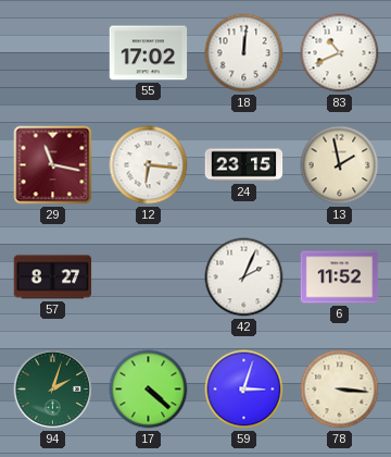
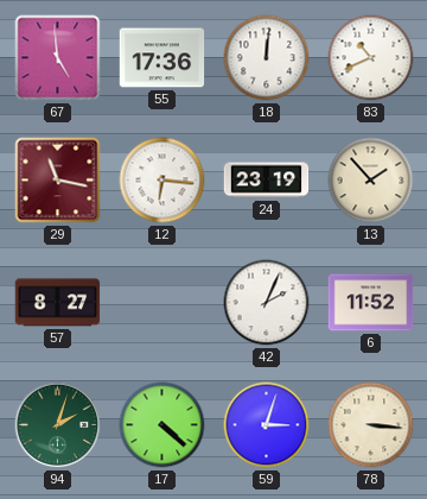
67: none -> 4:59
55: 17:02 -> 17:36
24: 23:15 -> 23:19
13: 1:58 -> 1:53
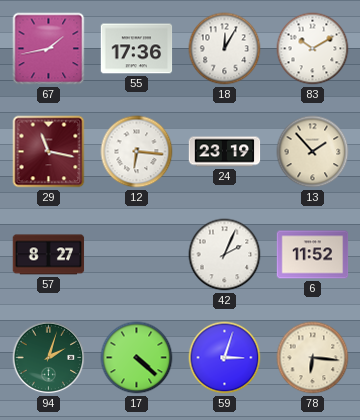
67: 4:59 -> 1:43
18: 12:01 -> 12:05
83: 10:41 -> 10:10
78: 3:16 -> 6:16
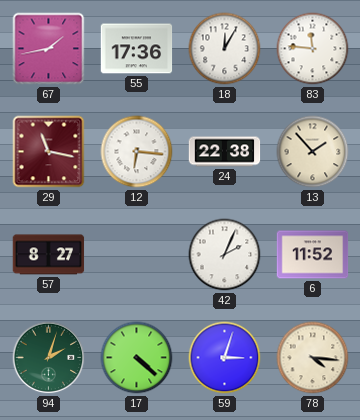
83: 10:10 -> 11:46
24: 23:19 -> 22:38
78: 6:16 -> 4:16
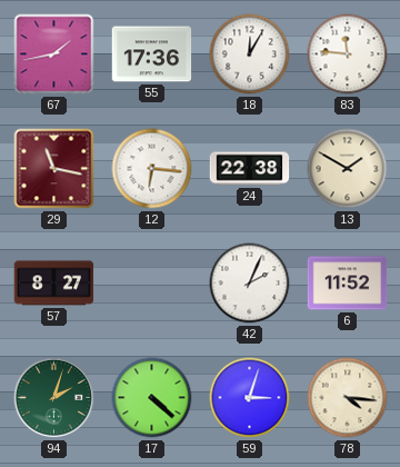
13: 1:53 -> 1:50
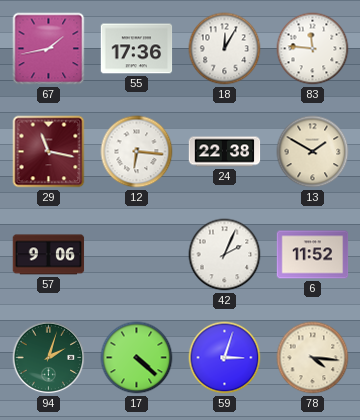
57: 8:27 -> 9:06
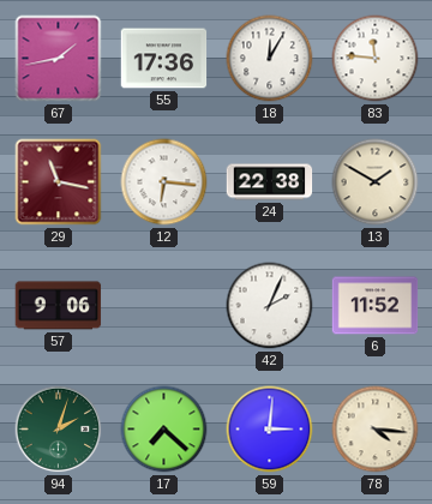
17: 4:22 -> 7:22
59: 3:03 -> 3:01
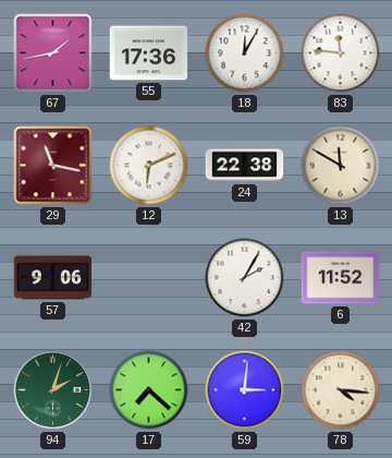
12: 6:16 -> 6:11
13: 1:50 -> 11:50
42: 2:04 -> 2:05
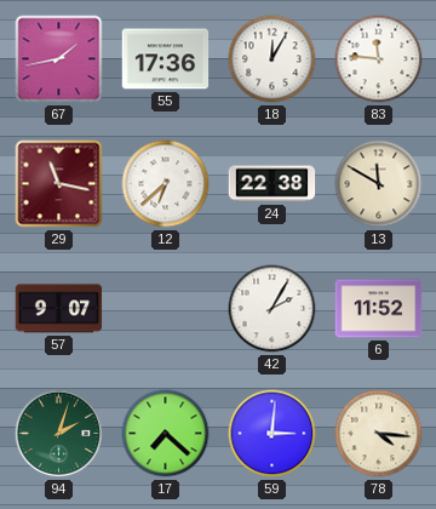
12: 6:11 -> 6:38
57: 9:06 -> 9:07
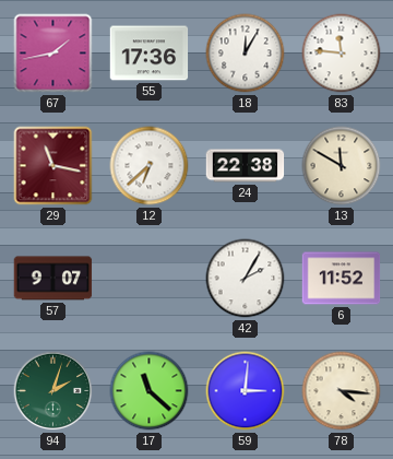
17: 7:22 -> 11:22
